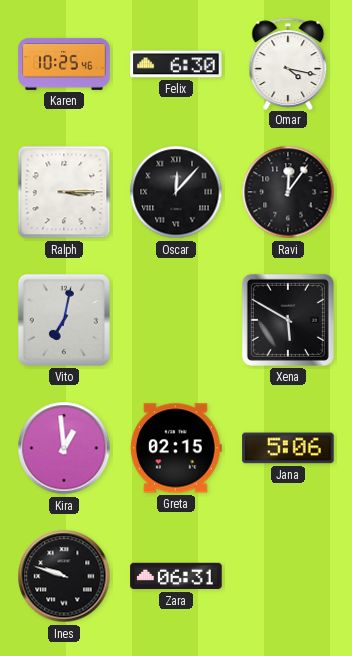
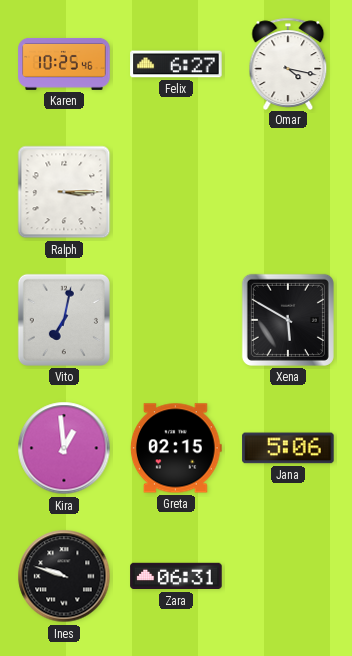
Felix: 6:30 -> 6:27
Oscar: 12:07 -> none
Ravi: 12:06 -> none
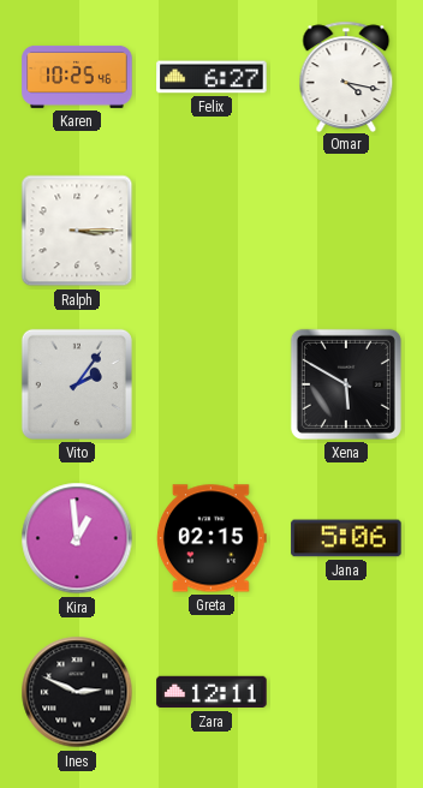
Vito: 7:02 -> 2:06
Ines: 9:48 -> 2:49
Zara: 06:31 -> 12:11
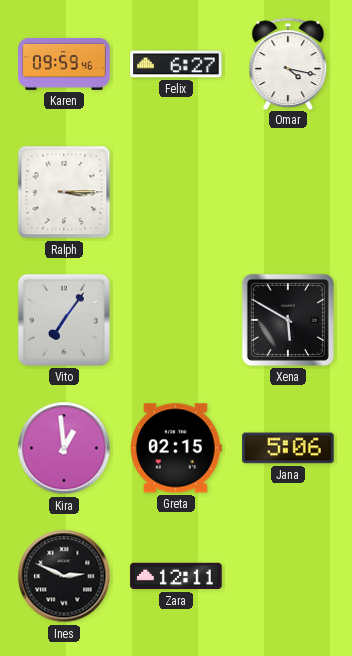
Karen: 10:25 -> 09:59
Vito: 2:06 -> 7:06
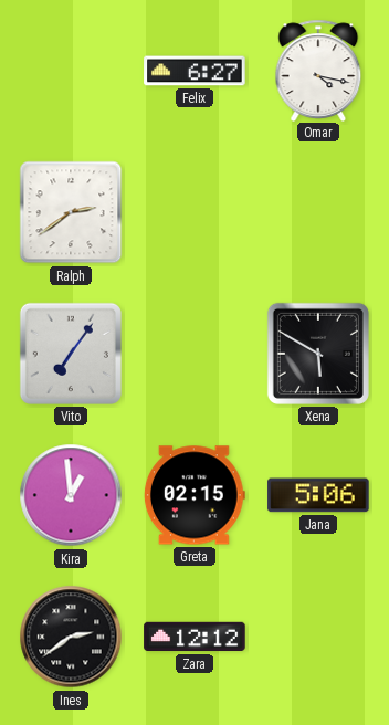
Karen: 09:59 -> none
Ralph: 3:15 -> 2:39
Ines: 2:49 -> 2:39
Zara: 12:11 -> 12:12
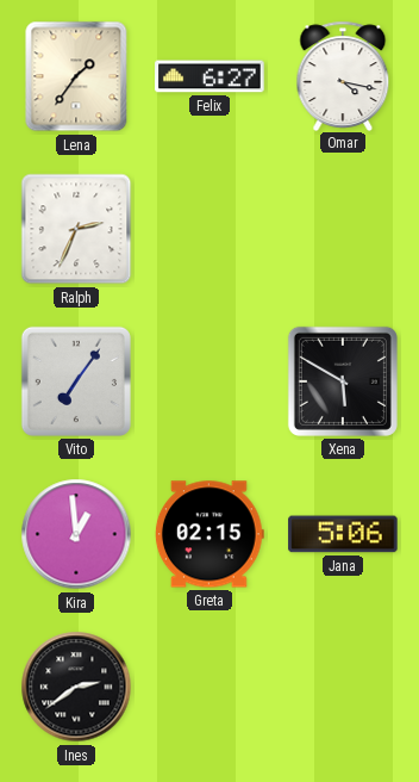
Lena: none -> 1:36
Ralph: 2:39 -> 2:34
Zara: 12:12 -> none
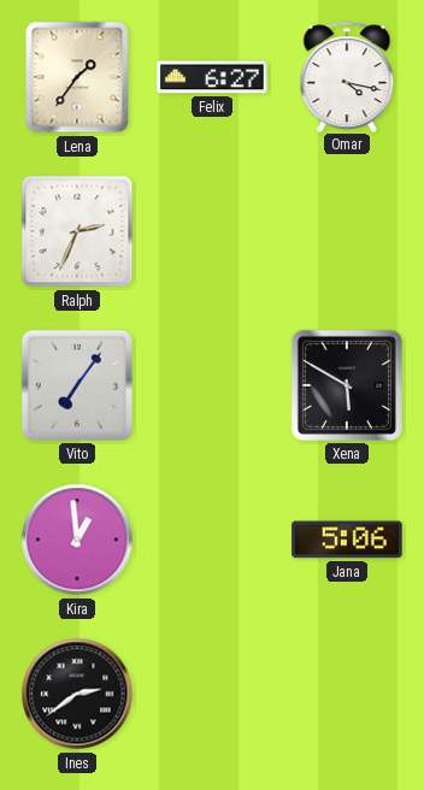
Greta: 02:15 -> none
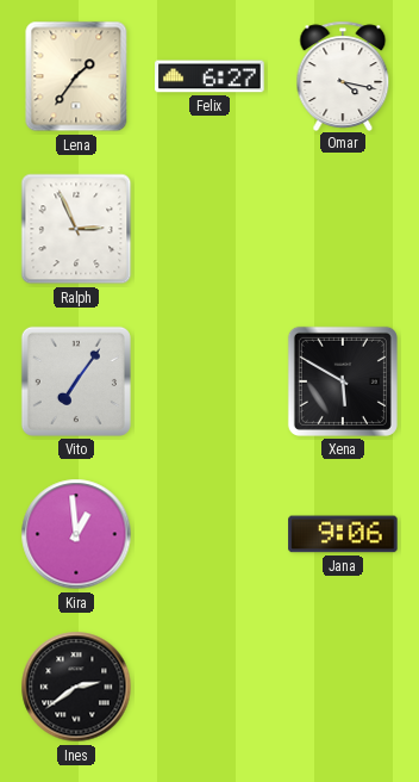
Ralph: 2:34 -> 2:56
Jana: 5:06 -> 9:06
